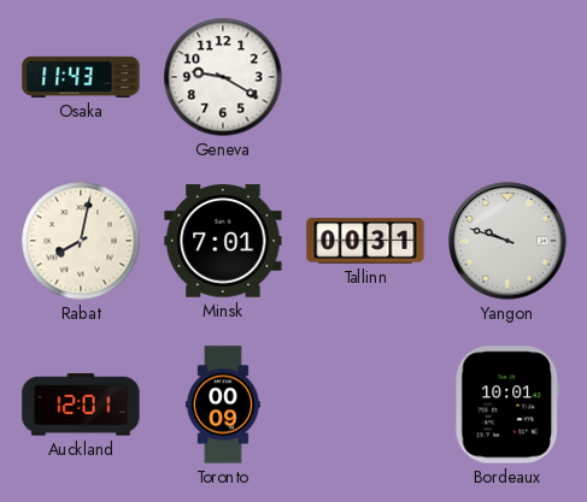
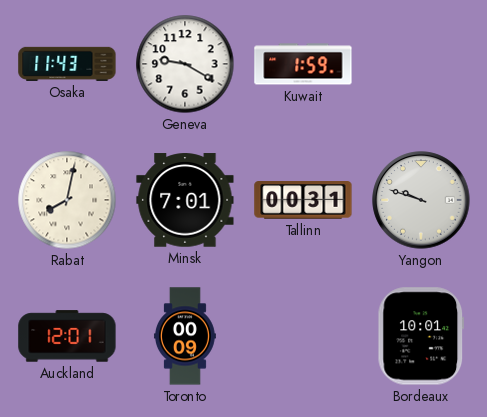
Kuwait: none -> 1:59
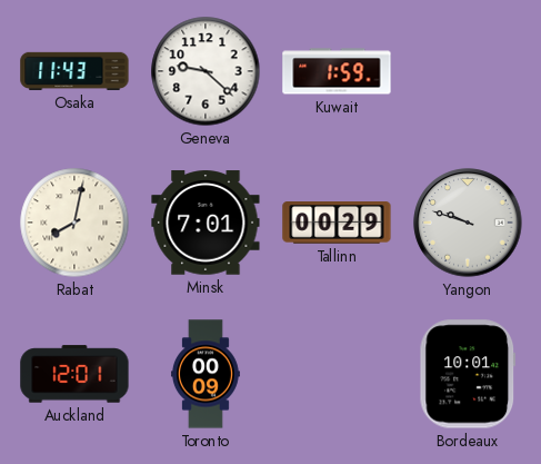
Geneva: 9:20 -> 9:22
Tallinn: 00:31 -> 00:29
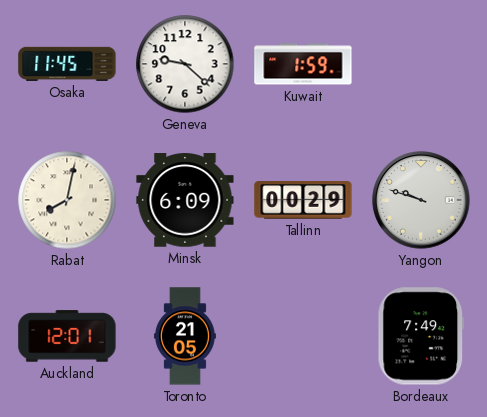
Osaka: 11:43 -> 11:45
Minsk: 7:01 -> 6:09
Toronto: 00:09 -> 21:05
Bordeaux: 10:01 -> 7:49
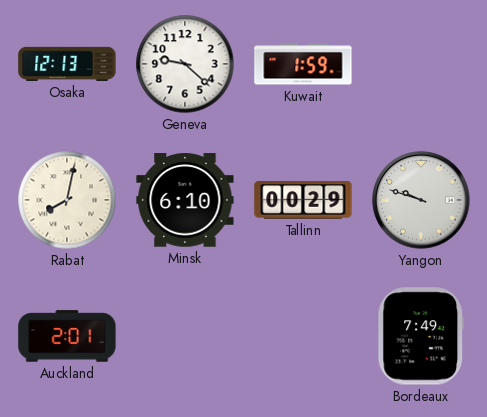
Osaka: 11:45 -> 12:13
Minsk: 6:09 -> 6:10
Auckland: 12:01 -> 2:01
Toronto: 21:05 -> none
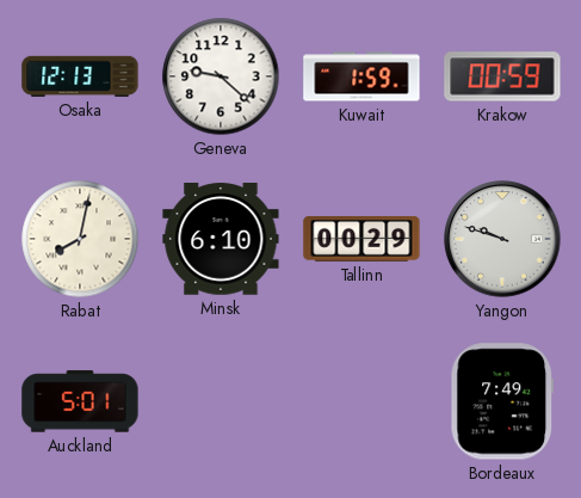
Krakow: none -> 00:59
Auckland: 2:01 -> 5:01
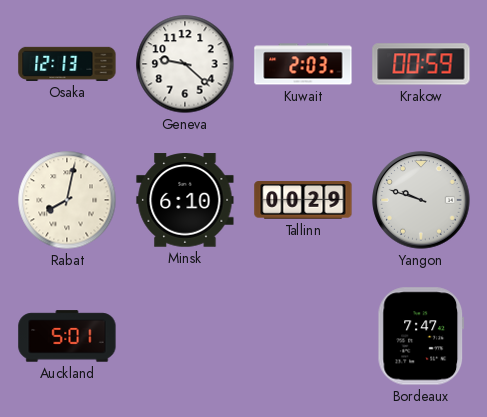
Kuwait: 1:59 -> 2:03
Bordeaux: 7:49 -> 7:47
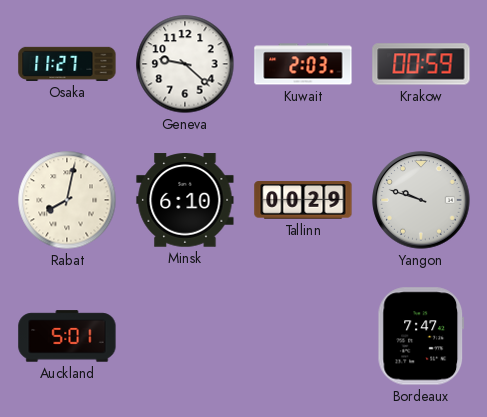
Osaka: 12:13 -> 11:27
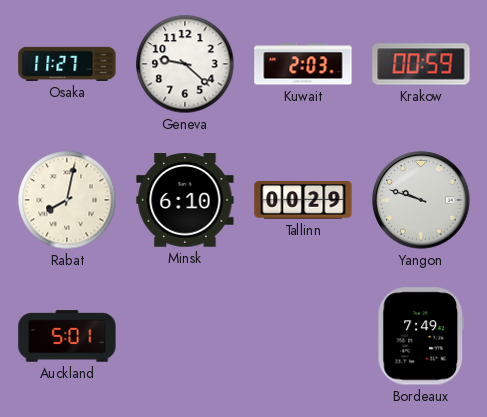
Bordeaux: 7:47 -> 7:49
